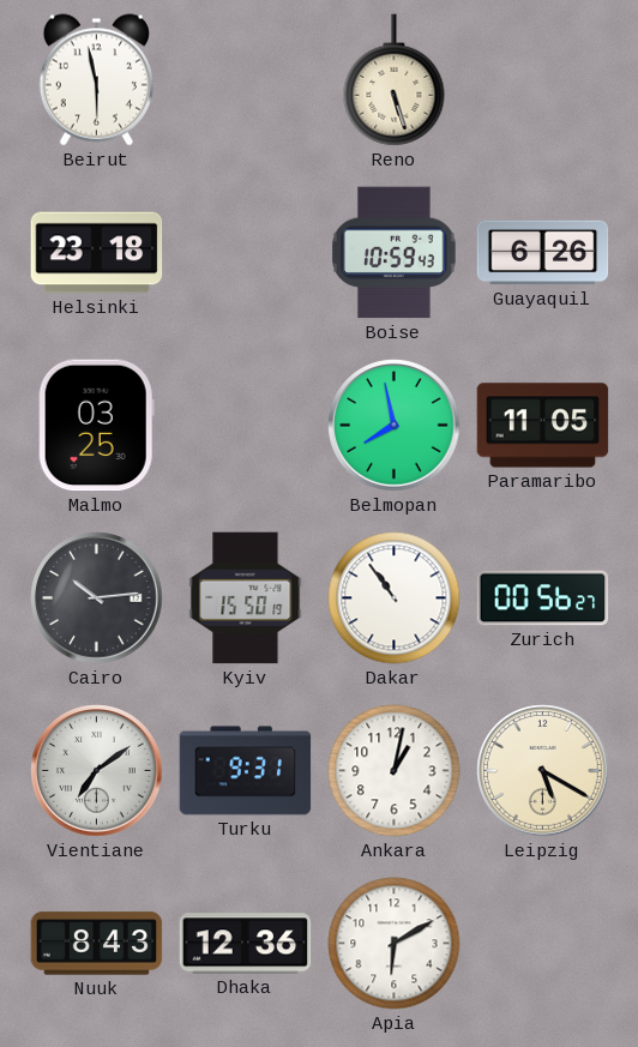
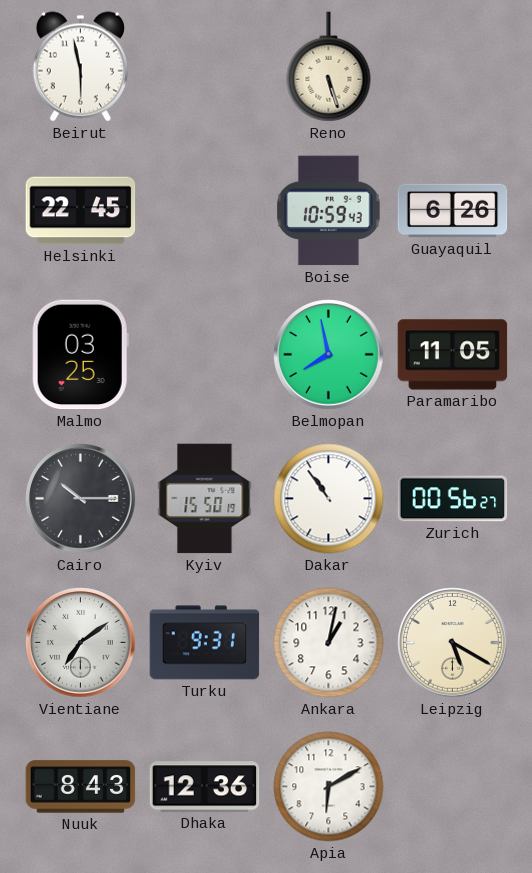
Helsinki: 23:18 -> 22:45
Cairo: 10:14 -> 10:15
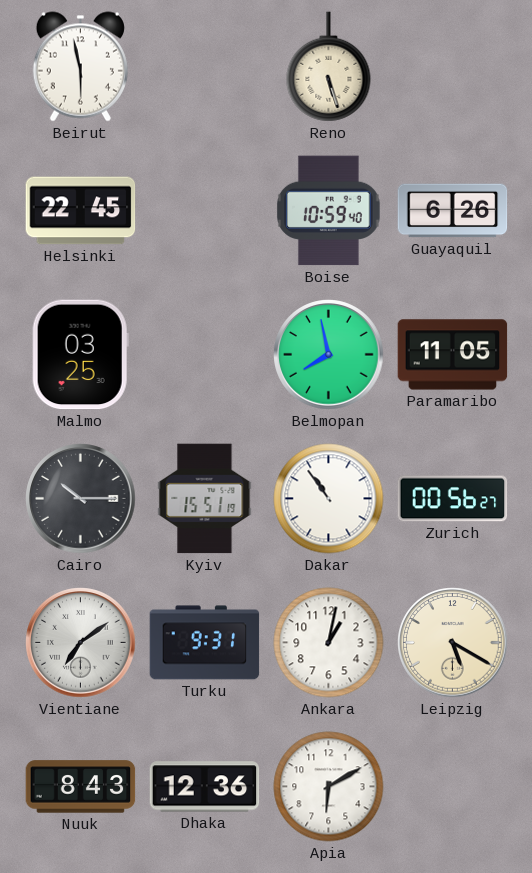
Boise: 10:59:43 -> 10:59:40
Kyiv: 15:50 -> 15:51
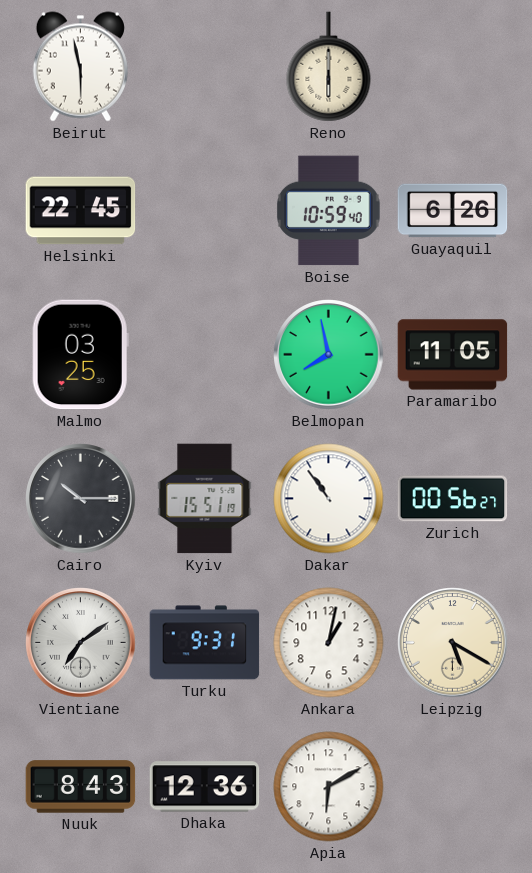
Reno: 5:27 -> 6:00
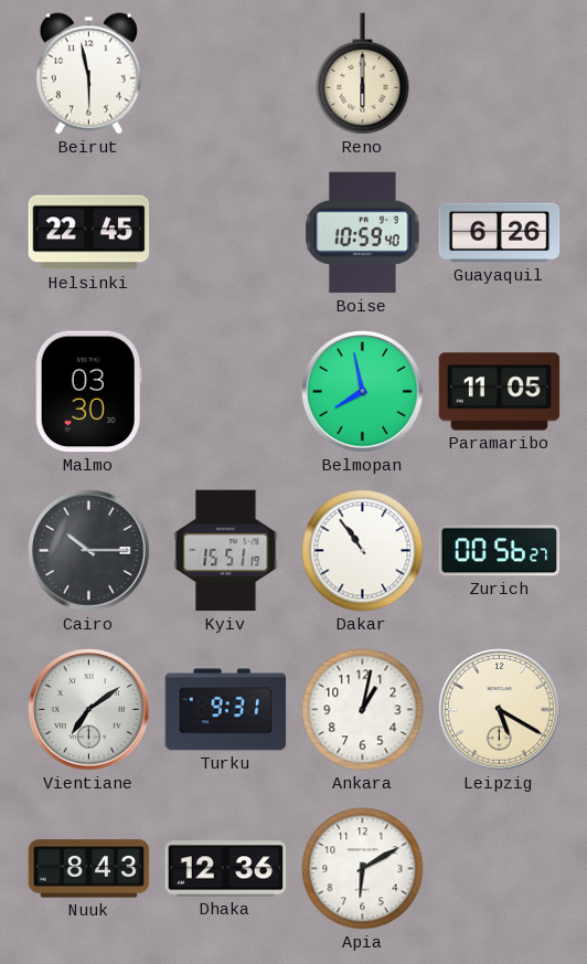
Malmo: 03:25 -> 03:30
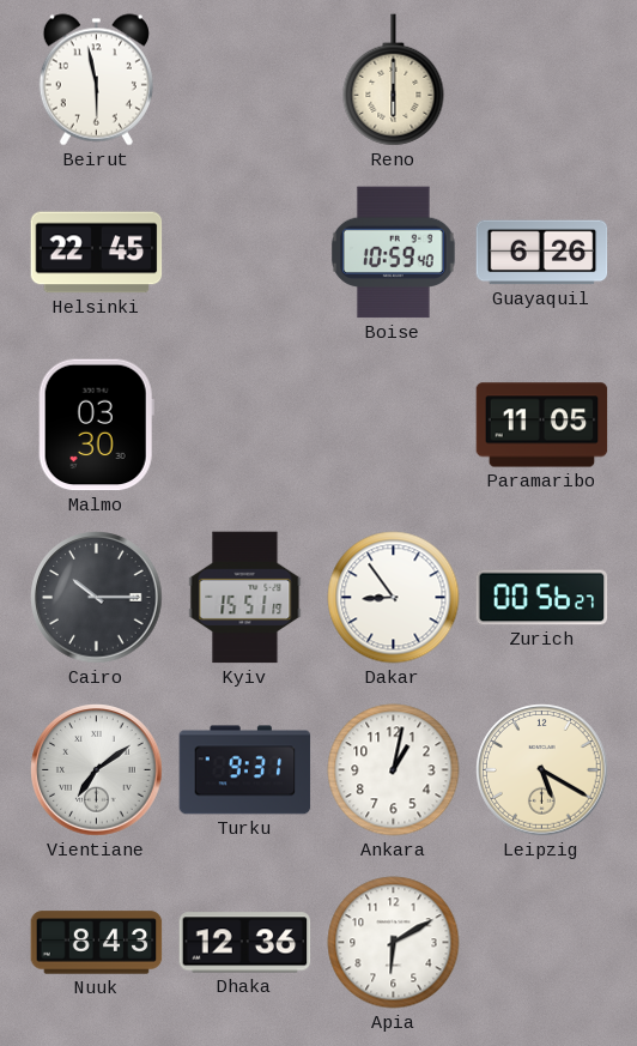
Belmopan: 7:58 -> none
Dakar: 10:54 -> 8:54
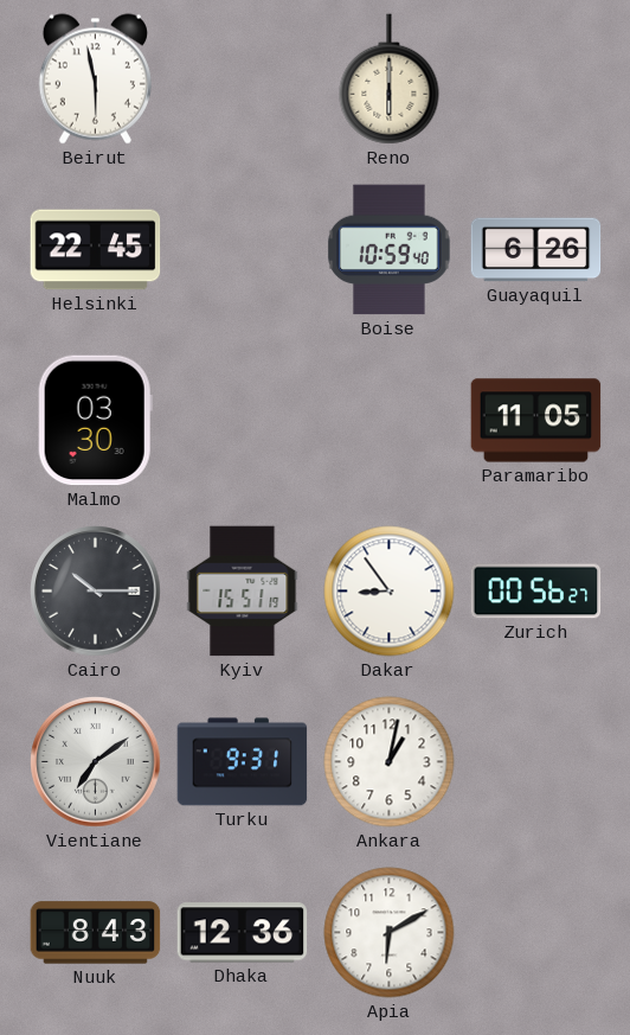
Leipzig: 5:20 -> none
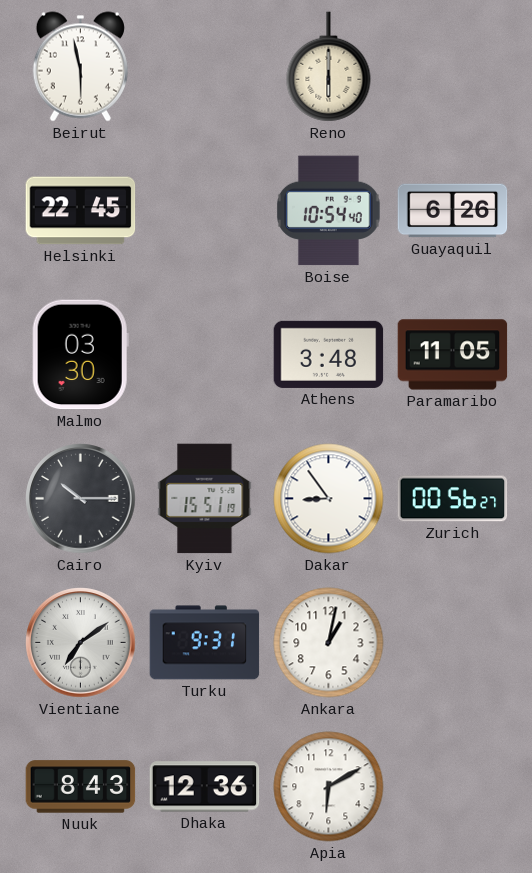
Boise: 10:59 -> 10:54
Athens: none -> 3:48
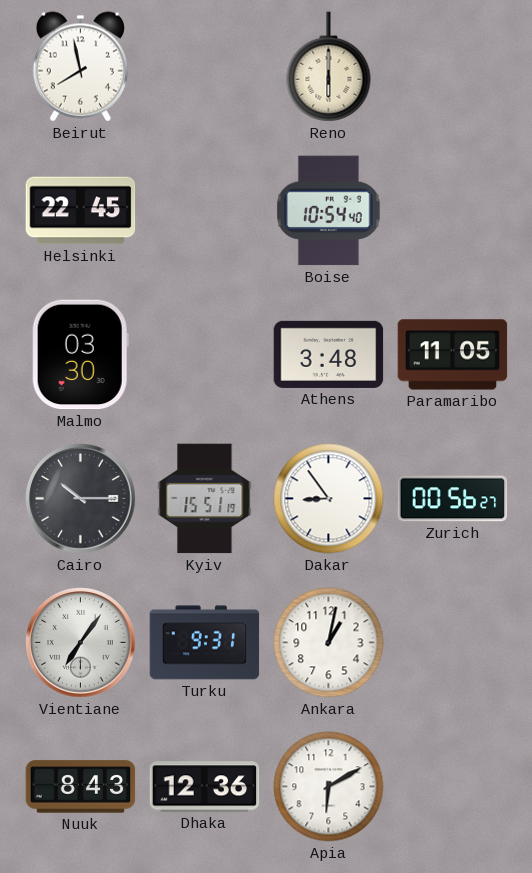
Beirut: 5:58 -> 7:58
Guayaquil: 6:26 -> none
Vientiane: 7:09 -> 7:06
